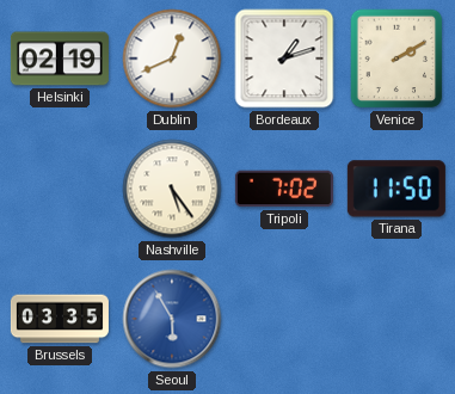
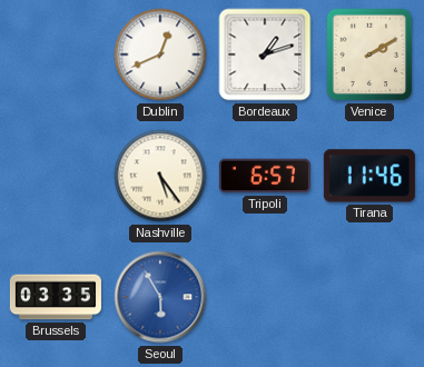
Helsinki: 02:19 -> none
Tripoli: 7:02 -> 6:57
Tirana: 11:50 -> 11:46
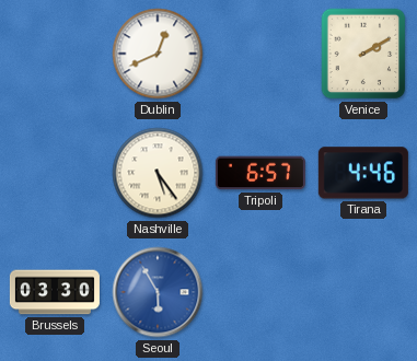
Bordeaux: 1:12 -> none
Tirana: 11:46 -> 4:46
Brussels: 03:35 -> 03:30
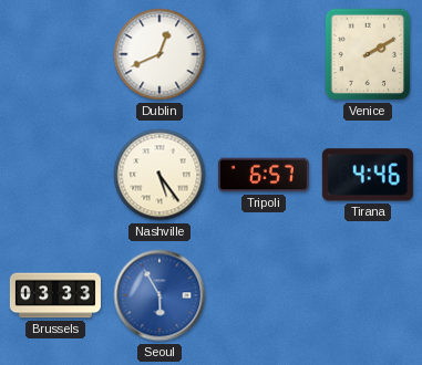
Brussels: 03:30 -> 03:33
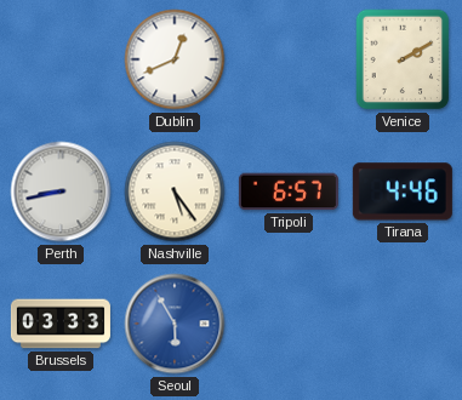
Perth: none -> 8:43
